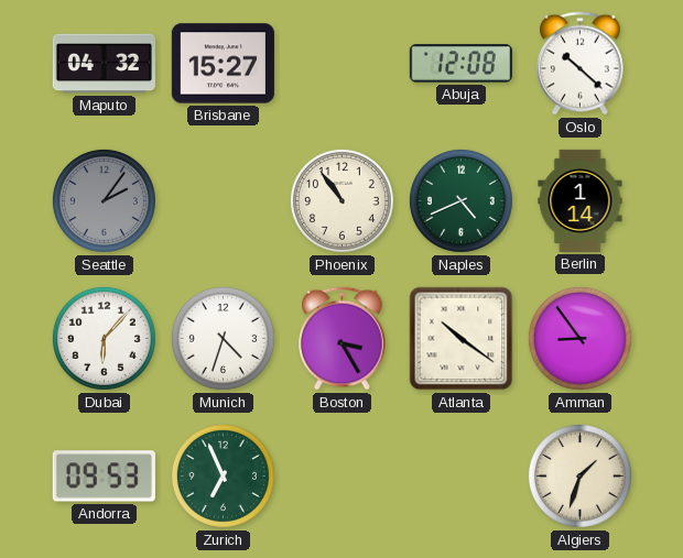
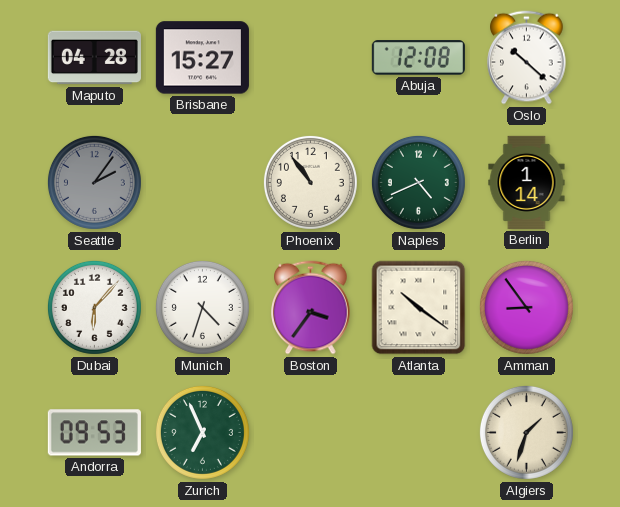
Maputo: 04:32 -> 04:28
Boston: 3:25 -> 3:36
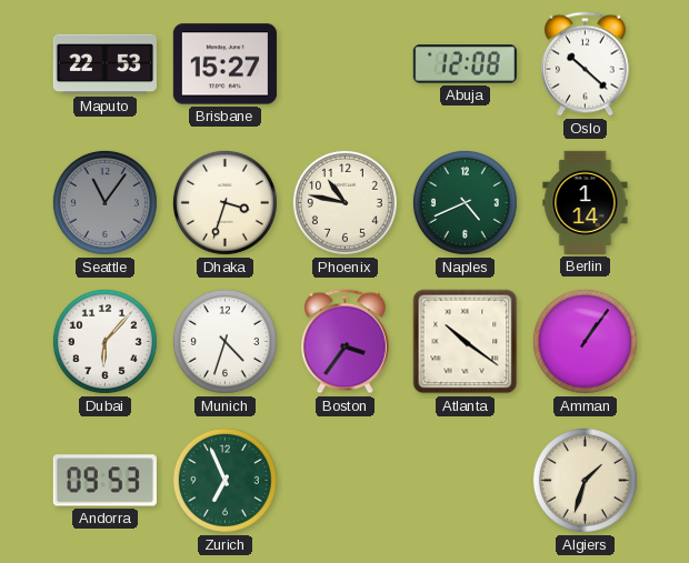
Maputo: 04:28 -> 22:53
Seattle: 2:06 -> 11:06
Dhaka: none -> 3:33
Phoenix: 10:54 -> 10:47
Amman: 8:54 -> 1:06
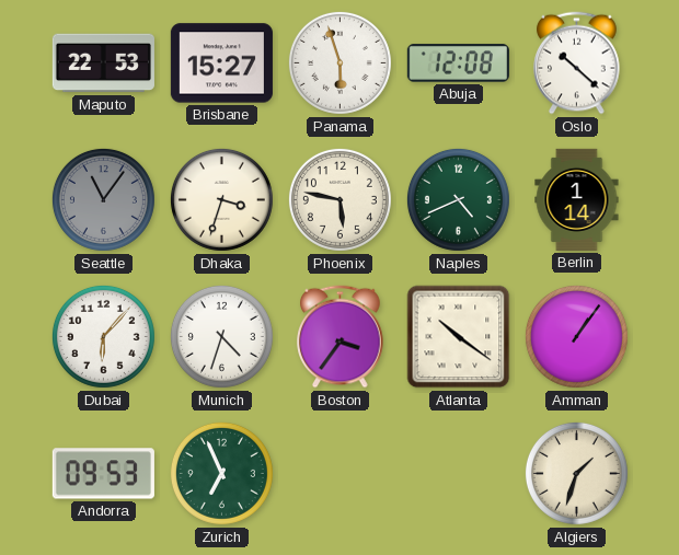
Panama: none -> 5:57
Phoenix: 10:47 -> 5:47
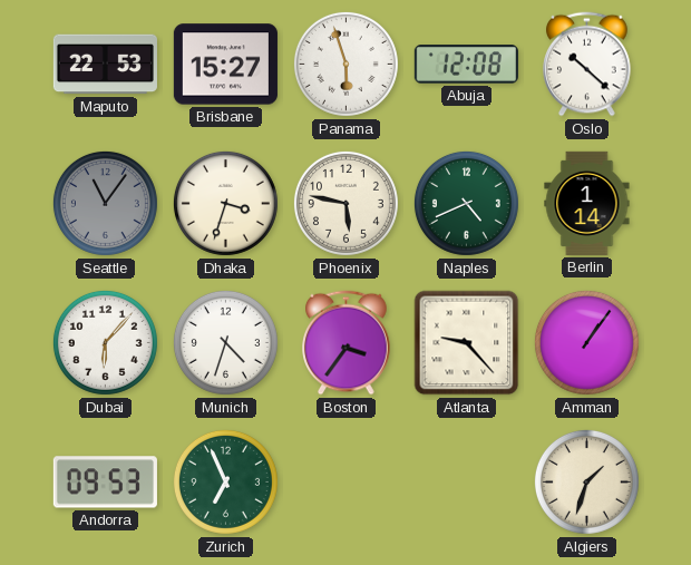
Atlanta: 10:21 -> 9:23
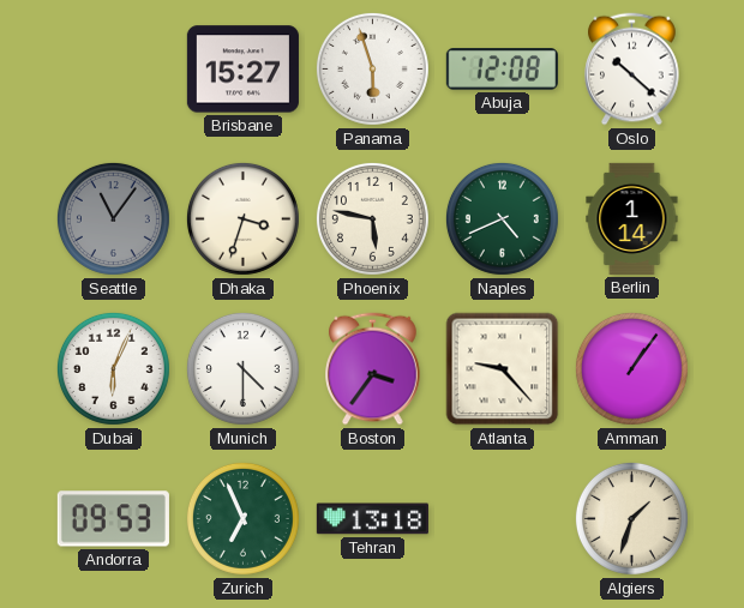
Maputo: 22:53 -> none
Dubai: 6:07 -> 6:04
Munich: 4:33 -> 4:30
Tehran: none -> 13:18
